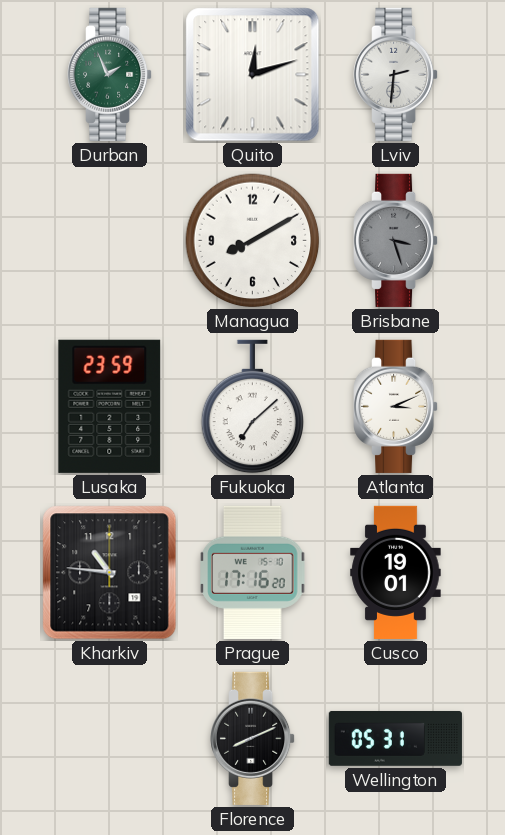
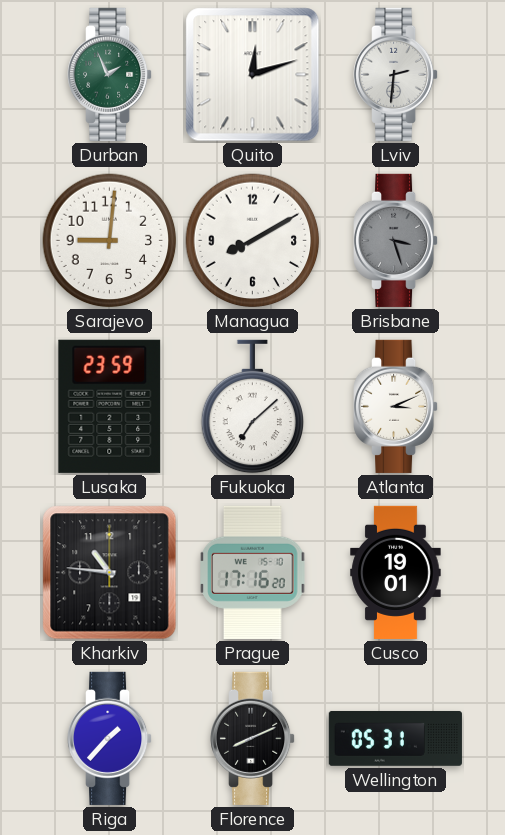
Sarajevo: none -> 9:01
Riga: none -> 1:37
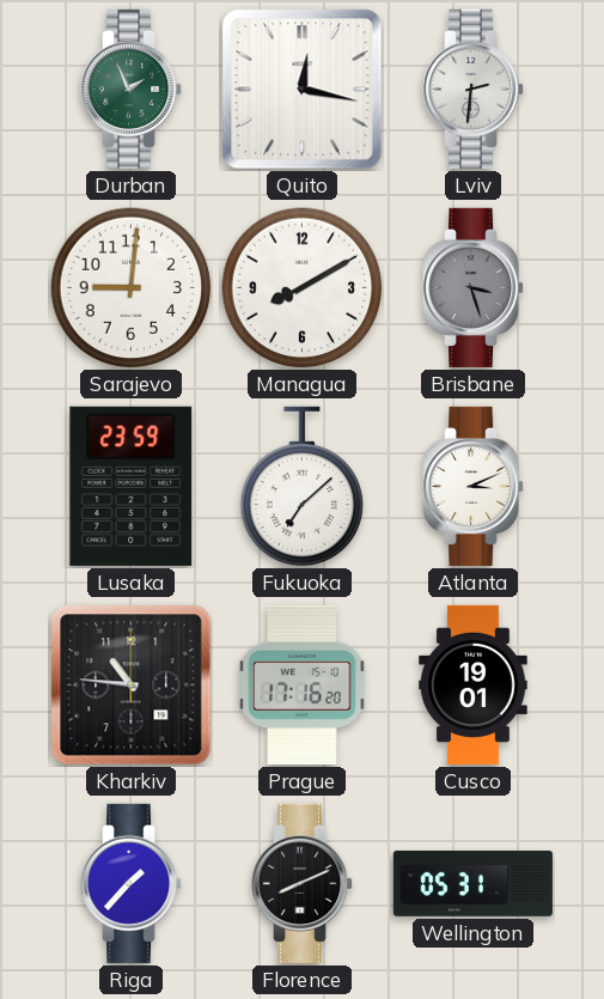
Quito: 12:12 -> 12:17
